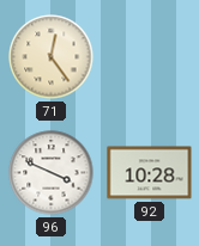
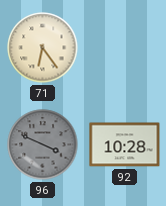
71: 12:24 -> 6:24
96 dial: white -> grey
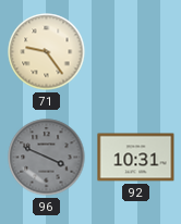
71: 6:24 -> 9:24
92: 10:28 -> 10:31
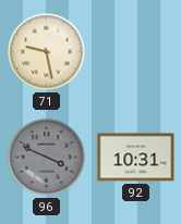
71: 9:24 -> 9:28
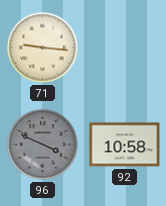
71: 9:28 -> 9:16
92: 10:31 -> 10:58
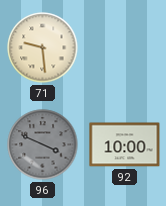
71: 9:16 -> 9:29
92: 10:58 -> 10:00
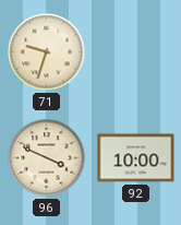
71: 9:29 -> 9:33
96 dial: grey -> cream
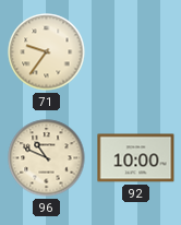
71: 9:33 -> 9:36
96: 3:49 -> 10:49
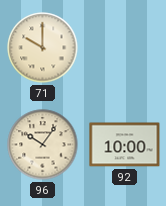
71: 9:36 -> 10:00
96: 10:49 -> 10:06
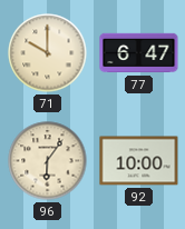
77: none -> 6:47
96: 10:06 -> 6:06
